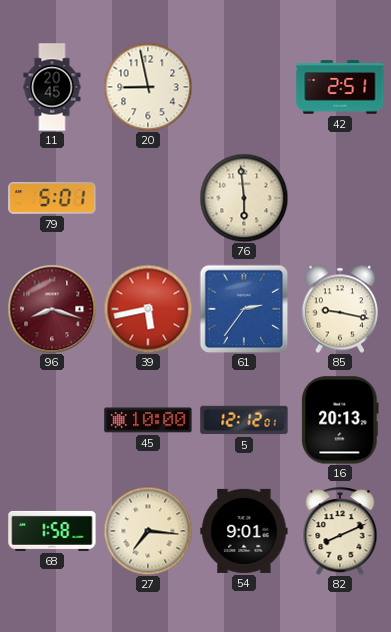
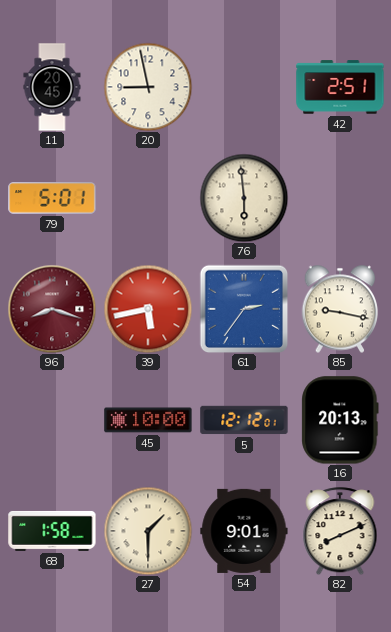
27: 7:16 -> 1:30
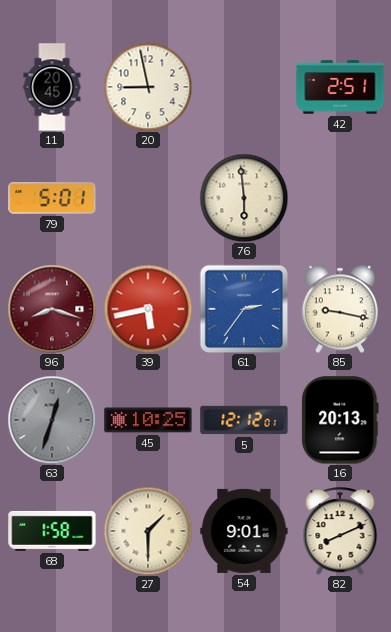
63: none -> 12:33
45: 10:00 -> 10:25
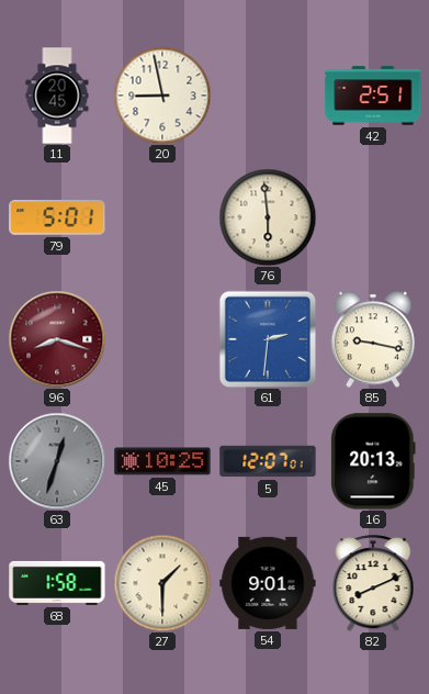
39: 5:43 -> none
61: 2:36 -> 2:31
5: 12:12 -> 12:07
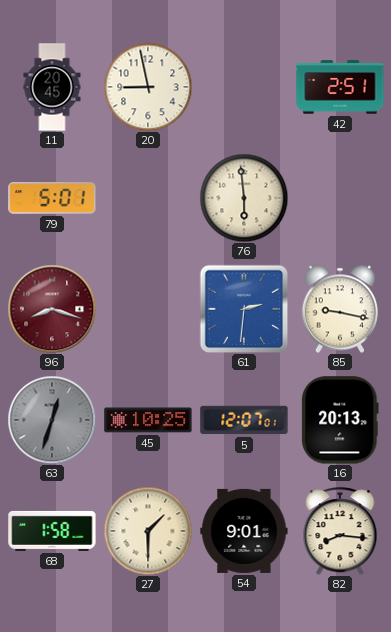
82: 8:11 -> 8:16
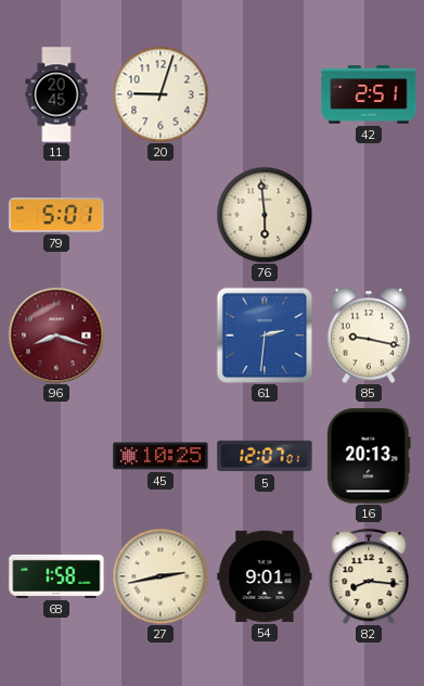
20: 8:58 -> 9:03
63: 12:33 -> none
27: 1:30 -> 2:43
